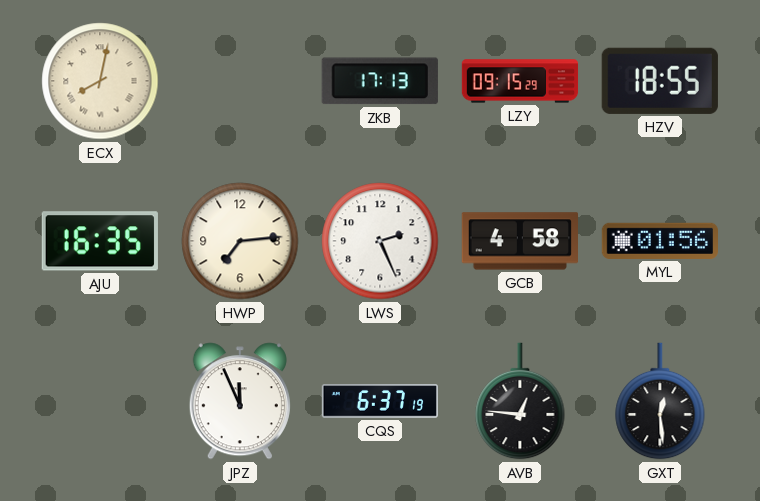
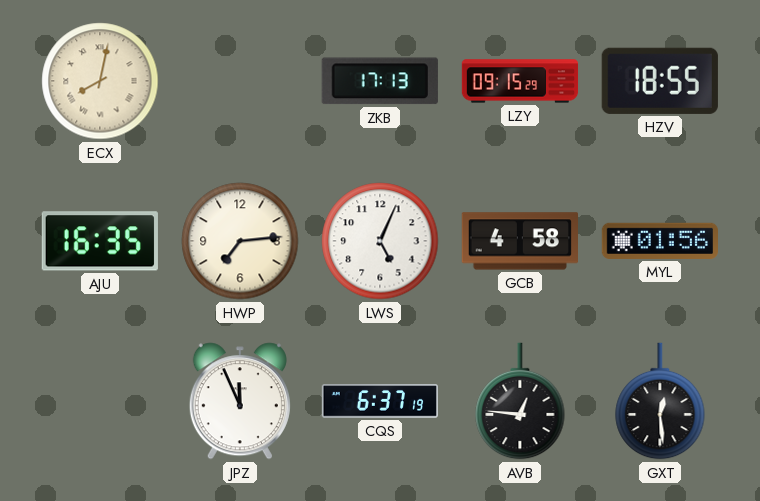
LWS: 2:26 -> 5:04
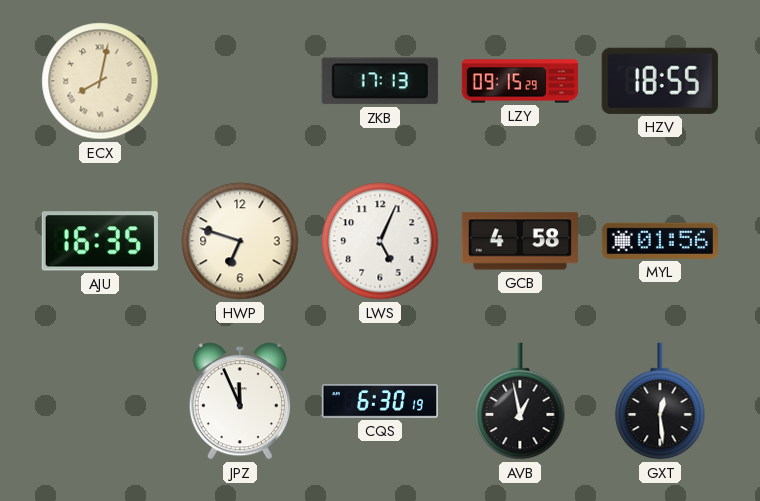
HWP: 7:14 -> 6:48
CQS: 6:37 -> 6:30
AVB: 12:46 -> 12:58
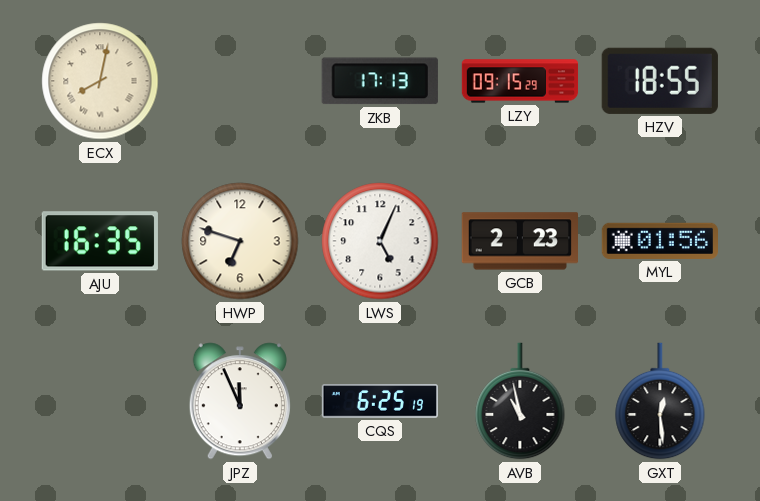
GCB: 4:58 -> 2:23
CQS: 6:30 -> 6:25
AVB: 12:58 -> 10:58
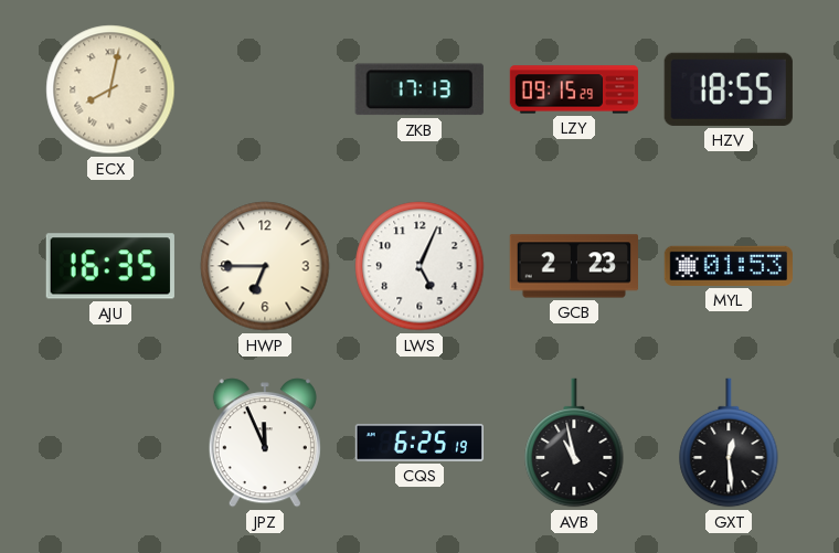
HWP: 6:48 -> 6:45
MYL: 01:56 -> 01:53
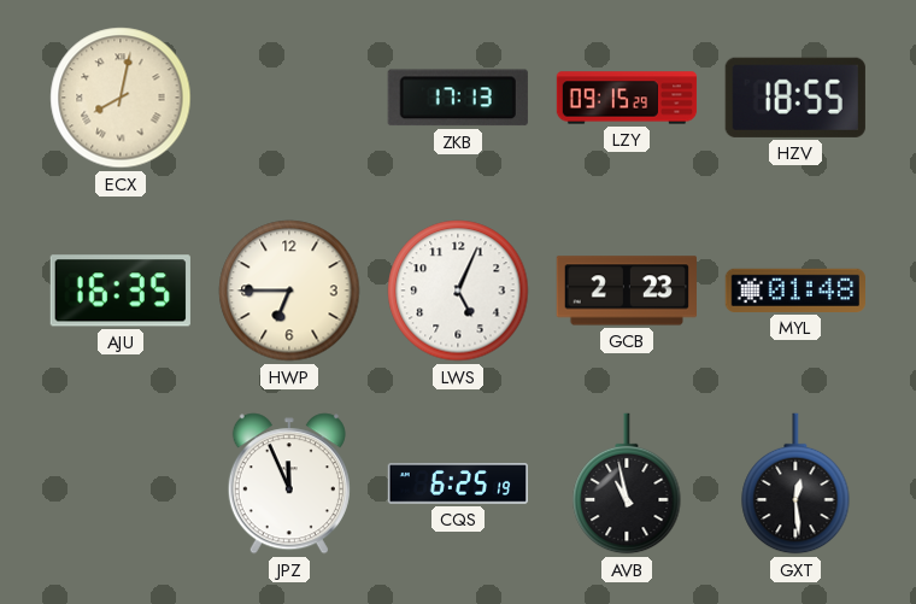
MYL: 01:53 -> 01:48
